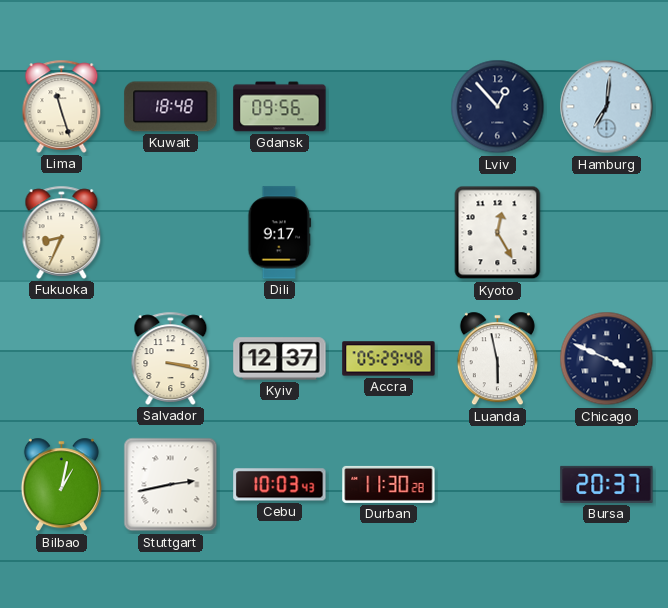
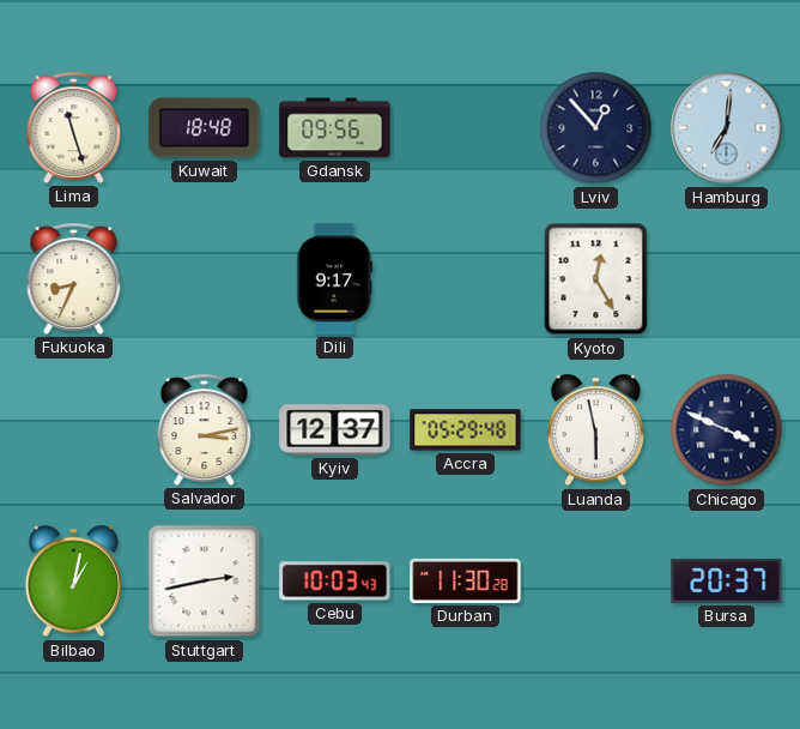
Salvador: 3:17 -> 3:13
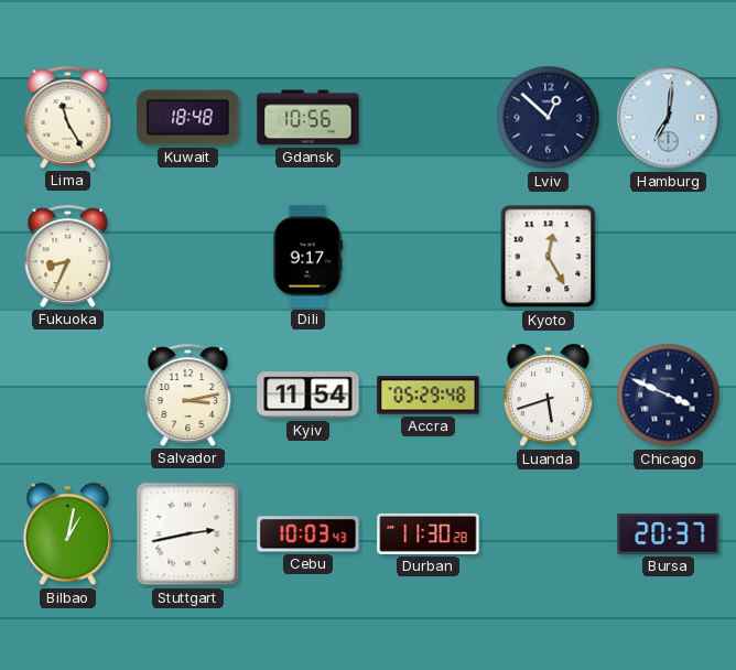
Lima: 11:27 -> 11:25
Gdansk: 09:56 -> 10:56
Lviv: 12:53 -> 12:52
Kyiv: 12:37 -> 11:54
Luanda: 5:58 -> 5:42
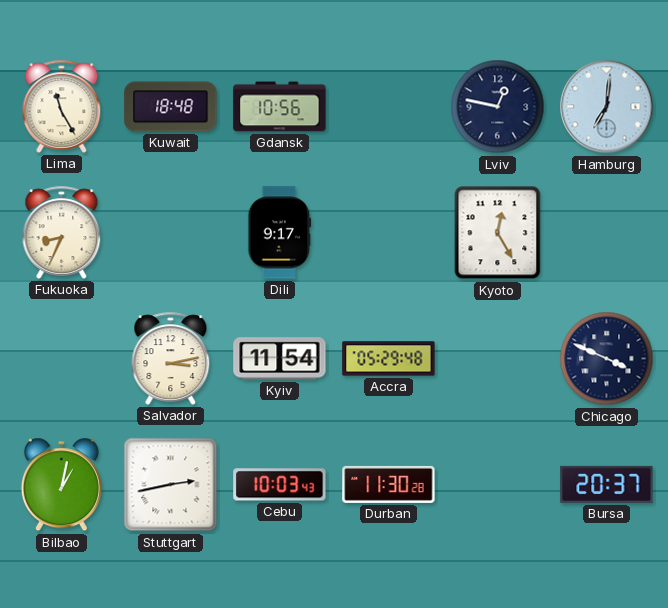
Lviv: 12:52 -> 12:47
Luanda: 5:42 -> none
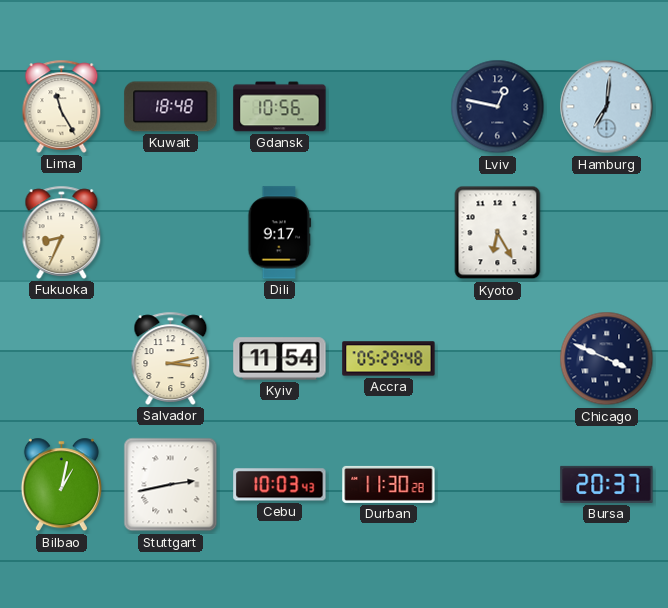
Kyoto: 12:25 -> 6:25
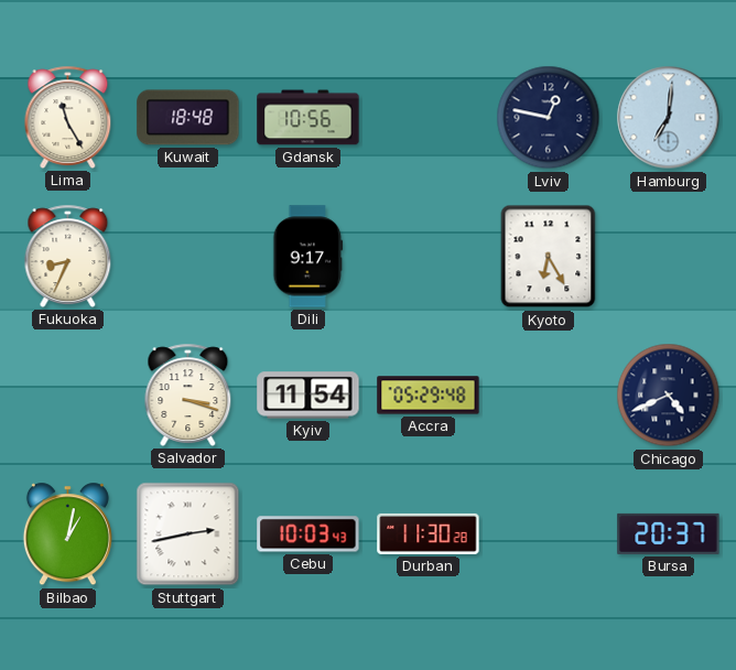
Salvador: 3:13 -> 3:18
Chicago: 3:49 -> 4:41
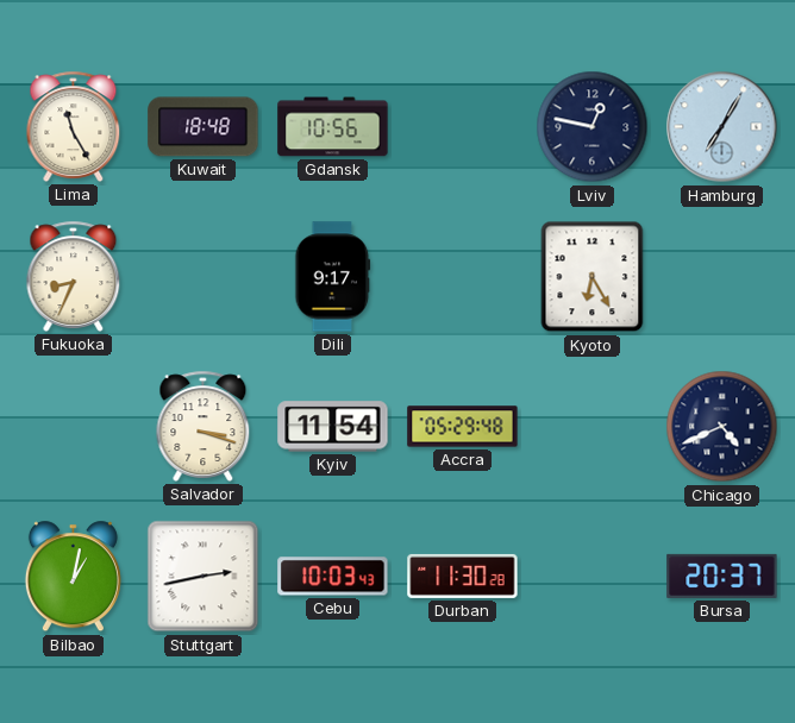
Hamburg: 7:01 -> 7:05
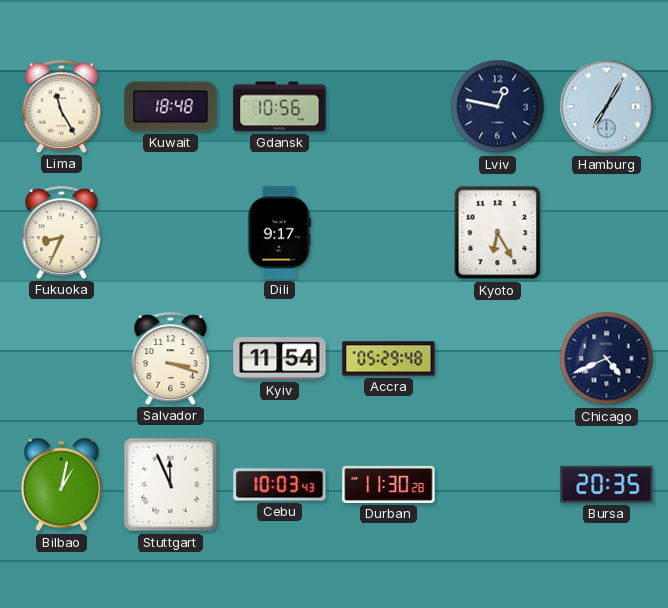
Stuttgart: 2:43 -> 11:56
Bursa: 20:37 -> 20:35
